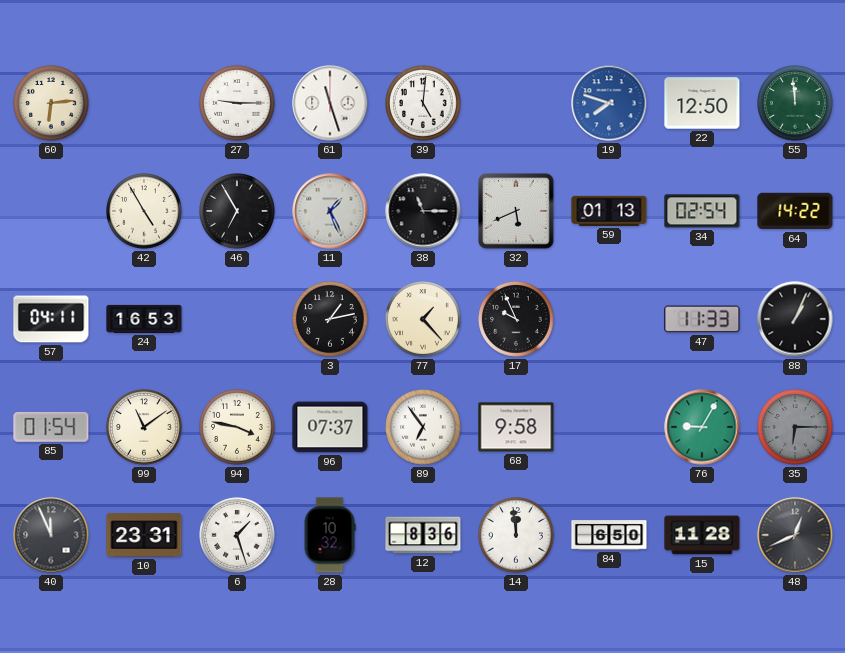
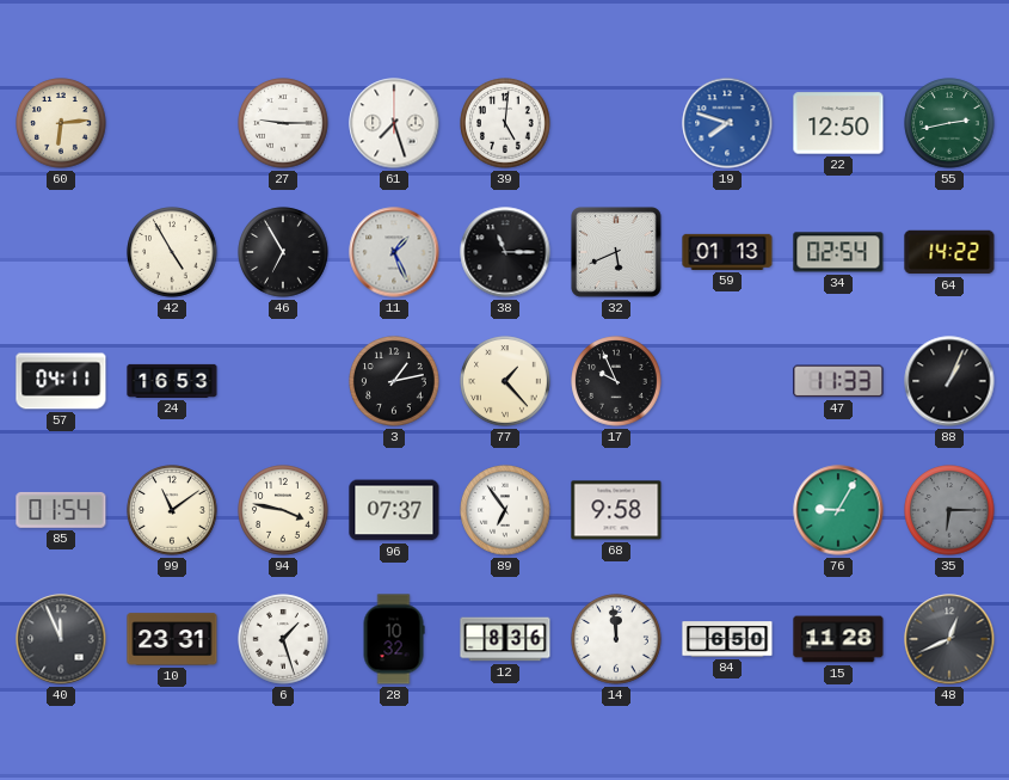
61: 11:27 -> 7:27
55: 11:59 -> 2:43
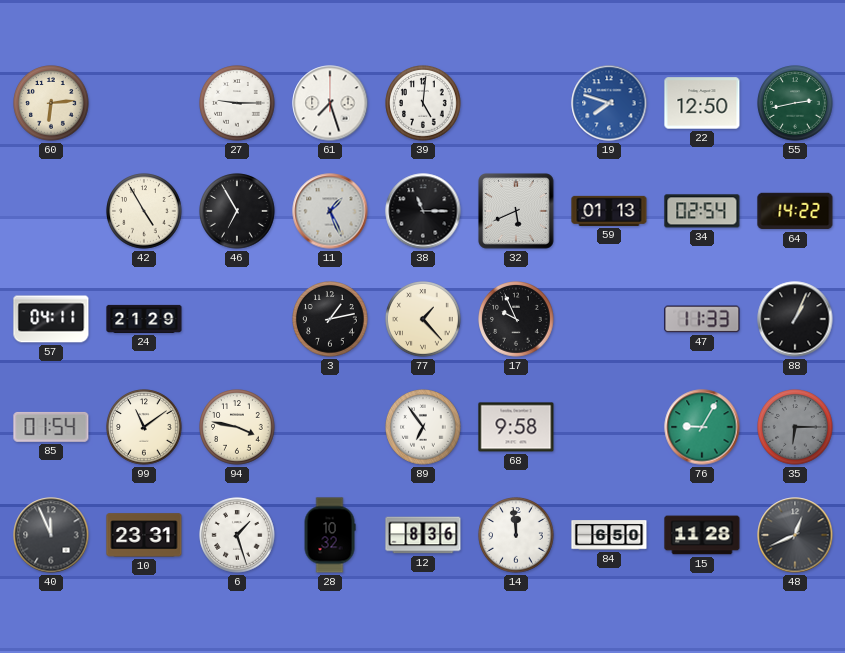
24: 16:53 -> 21:29
96: 07:37 -> none
